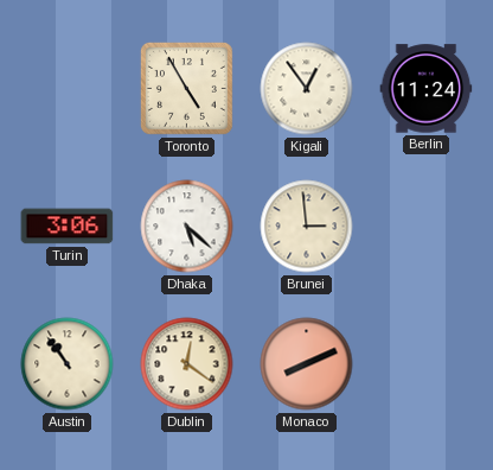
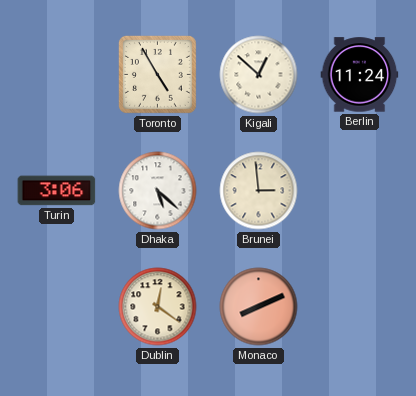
Kigali: 12:54 -> 12:52
Austin: 10:54 -> none
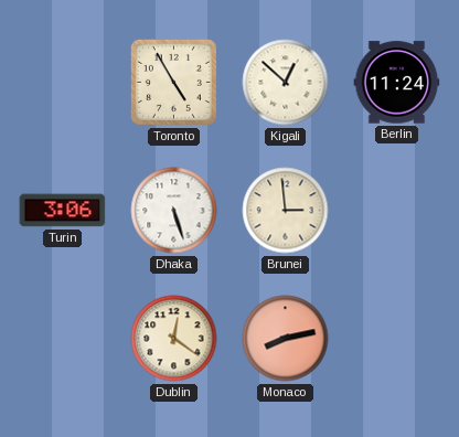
Dhaka: 5:22 -> 5:27
Monaco: 8:11 -> 8:13
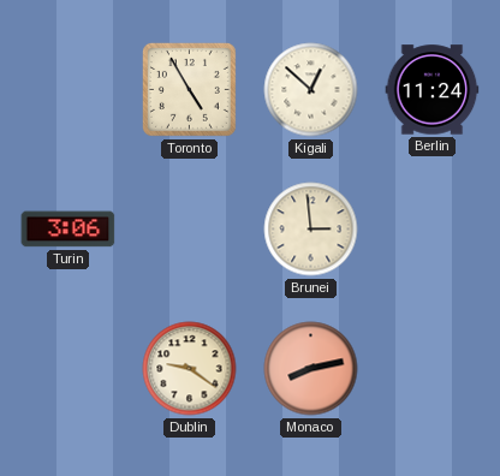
Dhaka: 5:27 -> none
Dublin: 12:21 -> 9:21
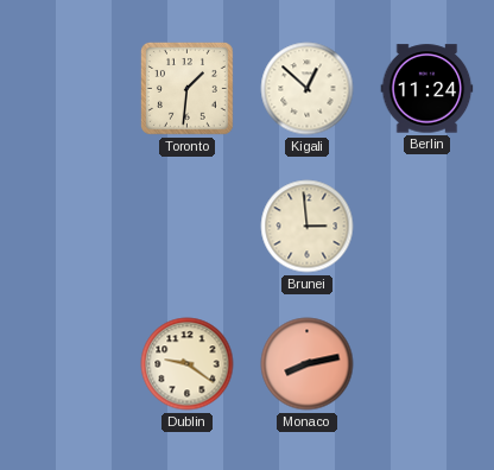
Toronto: 4:55 -> 1:31
Turin: 3:06 -> none
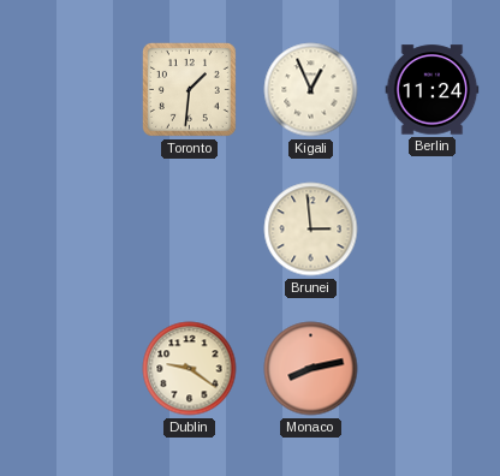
Kigali: 12:52 -> 12:56
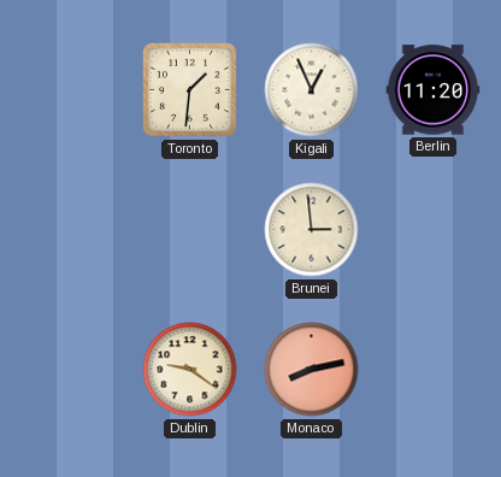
Berlin: 11:24 -> 11:20
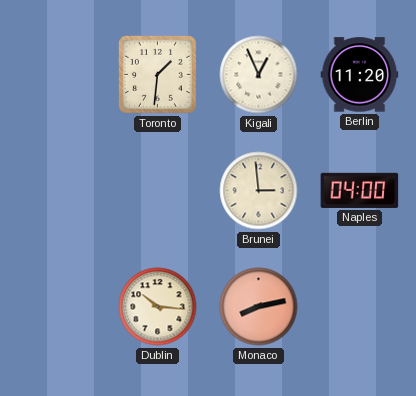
Naples: none -> 04:00
Dublin: 9:21 -> 10:16
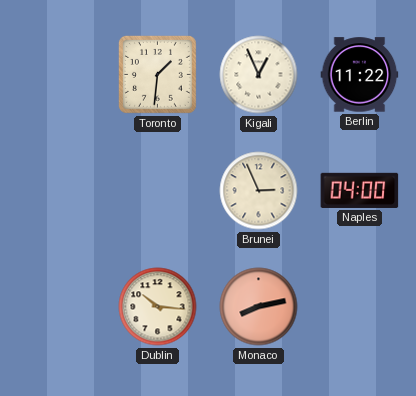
Berlin: 11:20 -> 11:22
Brunei: 2:59 -> 2:56
